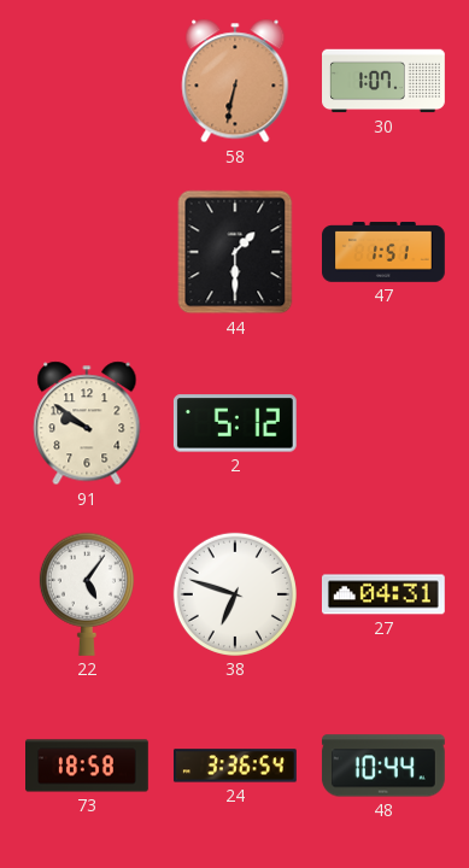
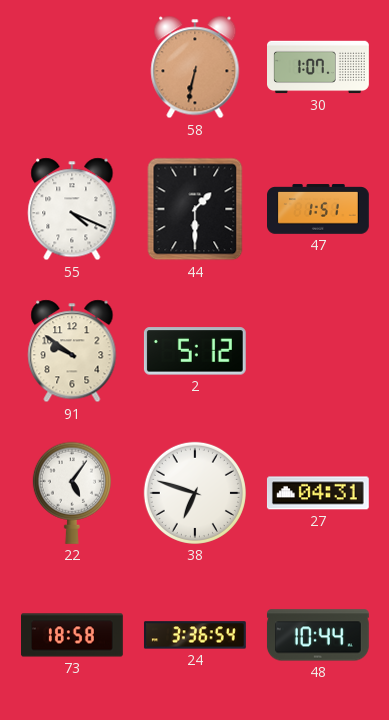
55: none -> 4:19
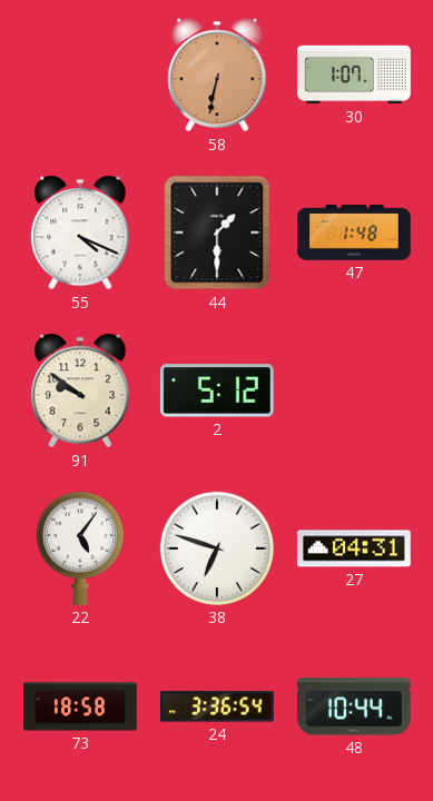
47: 1:51 -> 1:48
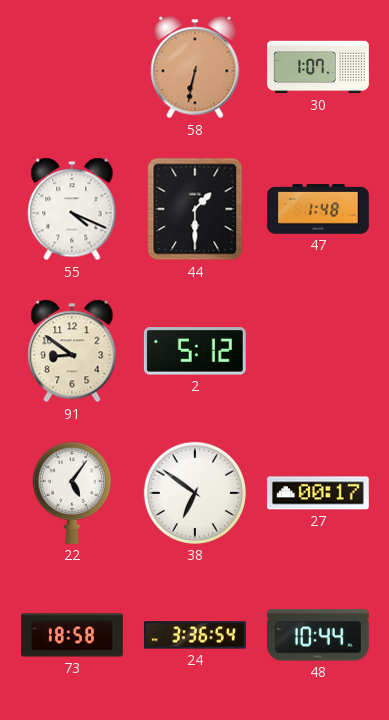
91: 9:51 -> 8:51
38: 6:48 -> 6:51
27: 04:31 -> 00:17
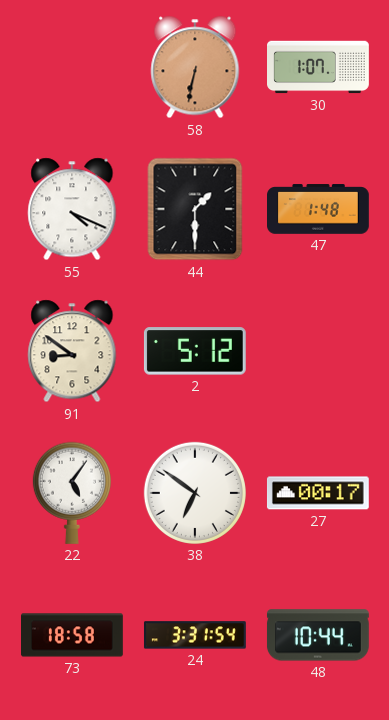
24: 3:36 -> 3:31
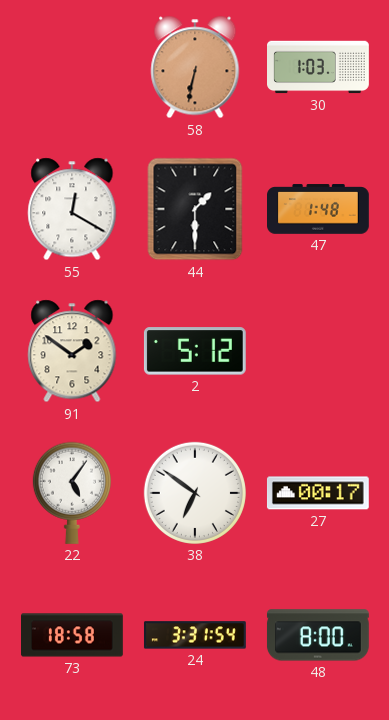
30: 1:07 -> 1:03
55: 4:19 -> 12:20
91: 8:51 -> 1:51
48: 10:44 -> 8:00
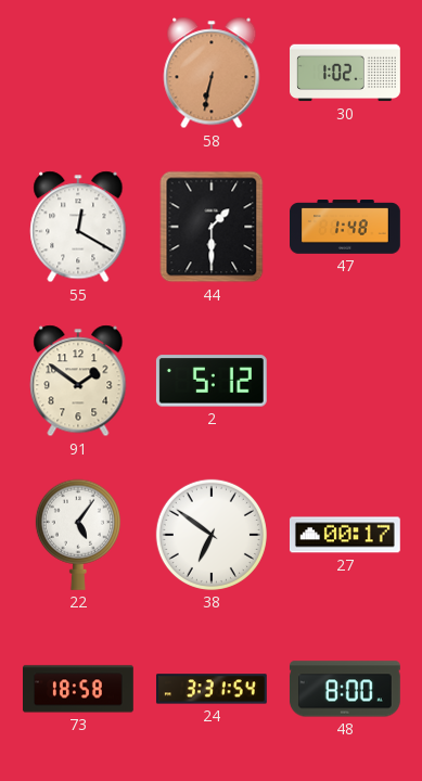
30: 1:03 -> 1:02
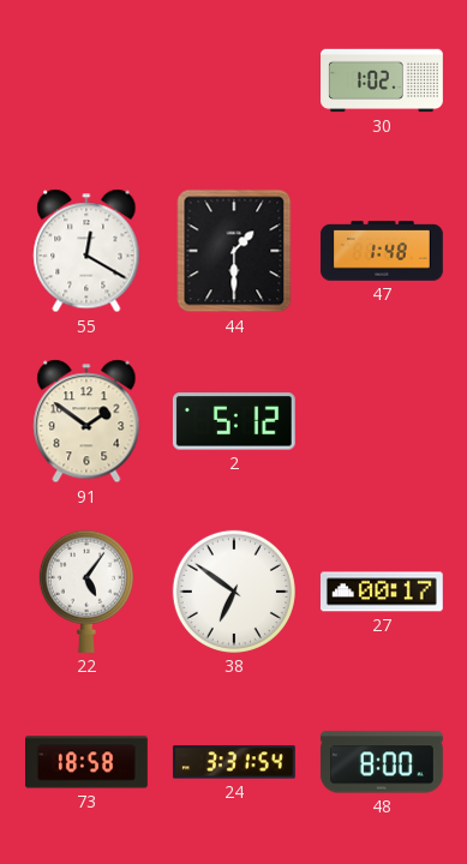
58: 6:32 -> none
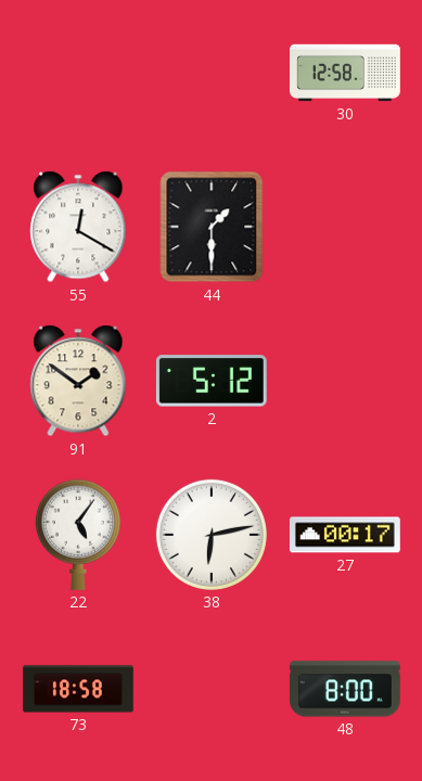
30: 1:02 -> 12:58
47: 1:48 -> none
38: 6:51 -> 6:13
24: 3:31 -> none
